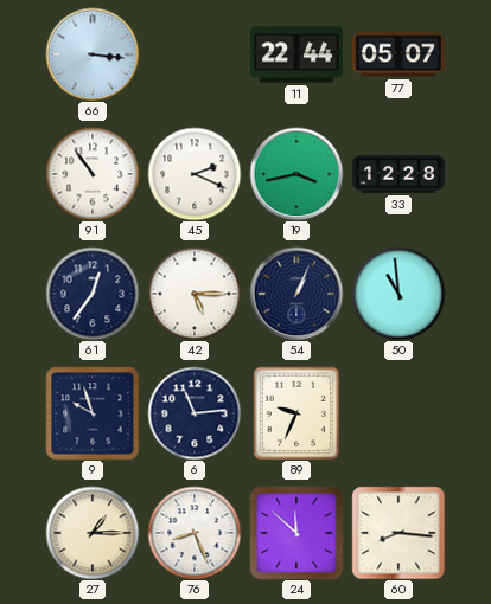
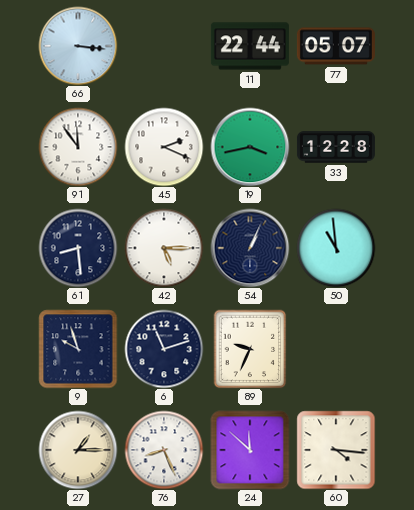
91: 10:54 -> 11:54
61: 12:36 -> 8:29
6: 11:14 -> 11:12
60: 8:16 -> 4:16
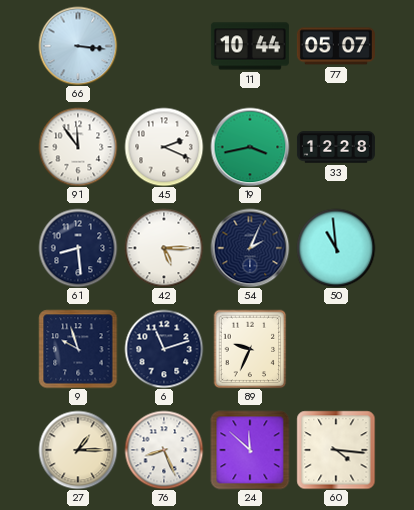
11: 22:44 -> 10:44
54: 1:04 -> 2:04
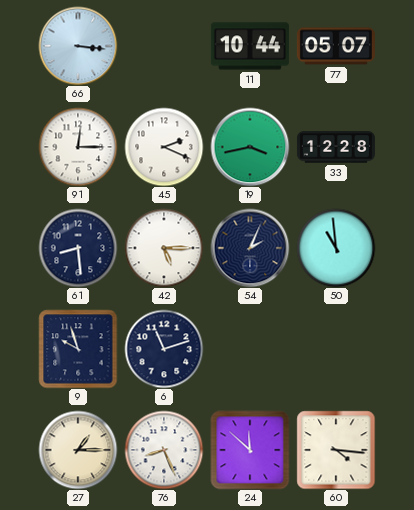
91: 11:54 -> 12:15
89: 9:34 -> none
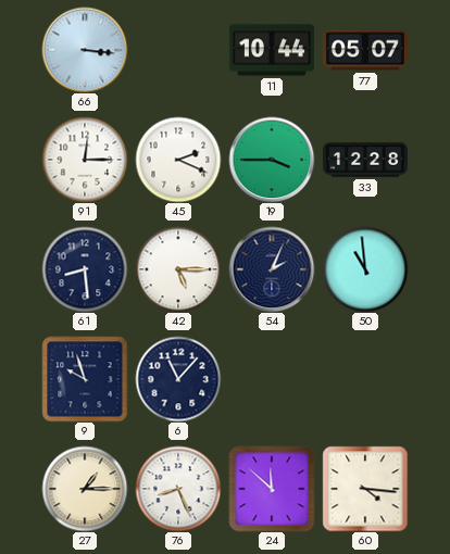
19: 3:43 -> 3:45
6: 11:12 -> 11:07
